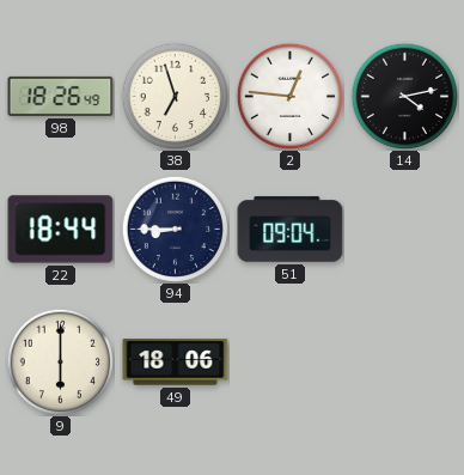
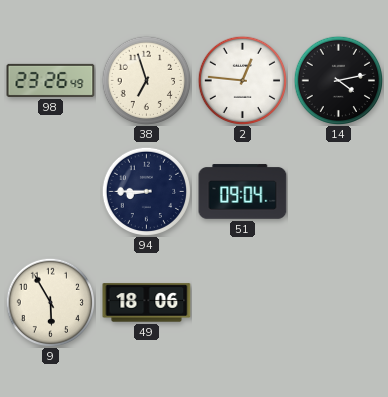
98: 18:26 -> 23:26
22: 18:44 -> none
9: 6:00 -> 5:55
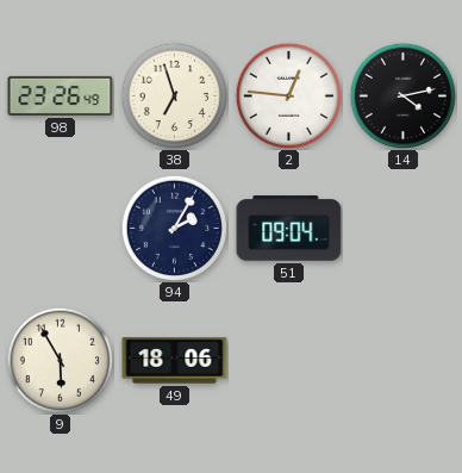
94: 8:45 -> 2:05
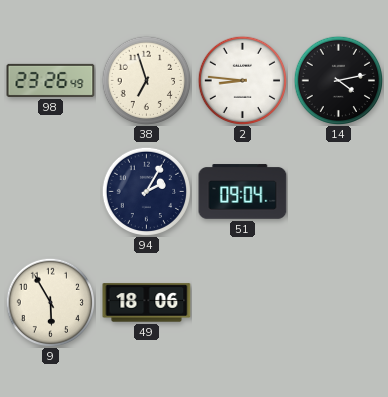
2: 12:46 -> 8:46
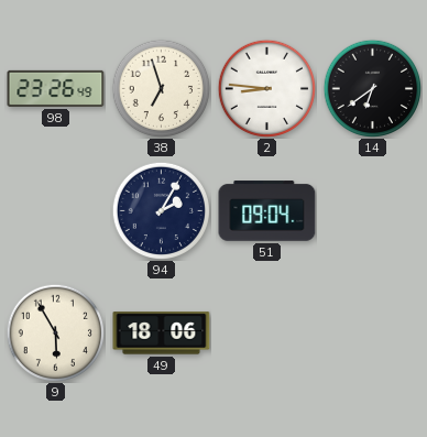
14: 4:13 -> 6:39
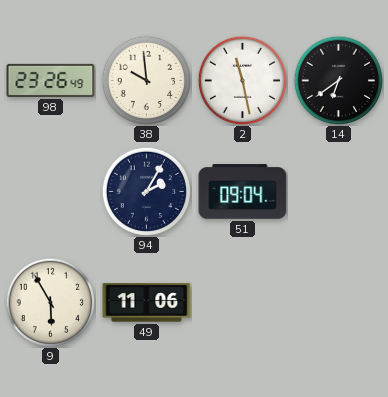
38: 6:57 -> 9:59
2: 8:46 -> 11:28
49: 18:06 -> 11:06
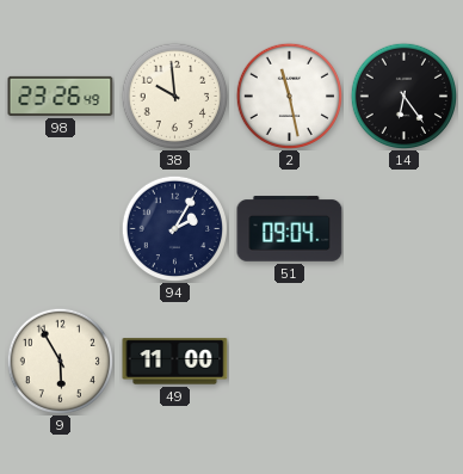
14: 6:39 -> 6:24
49: 11:06 -> 11:00
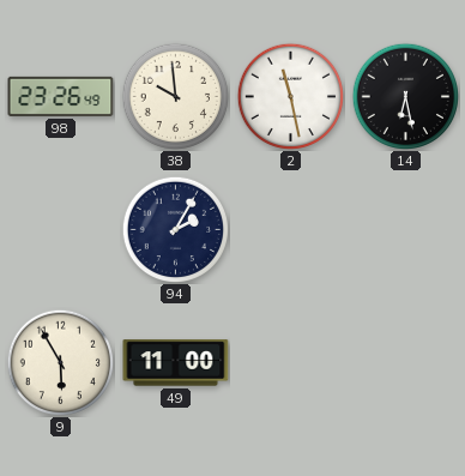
14: 6:24 -> 6:28
51: 09:04 -> none
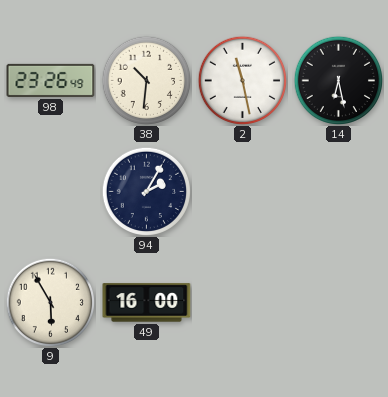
38: 9:59 -> 10:31
49: 11:00 -> 16:00
